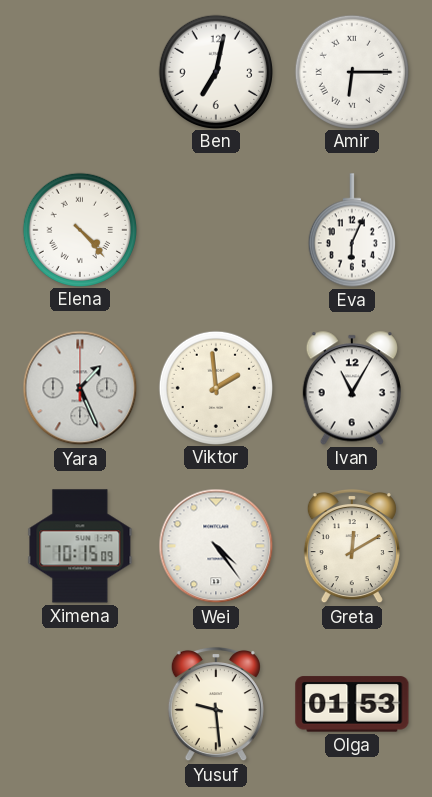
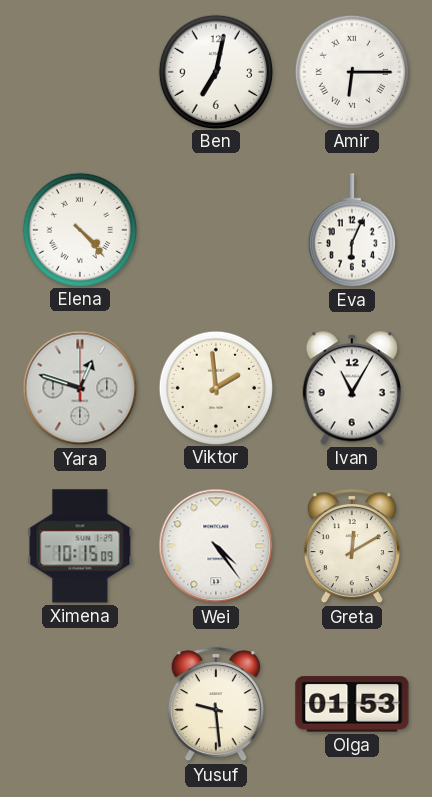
Yara: 1:26 -> 12:48
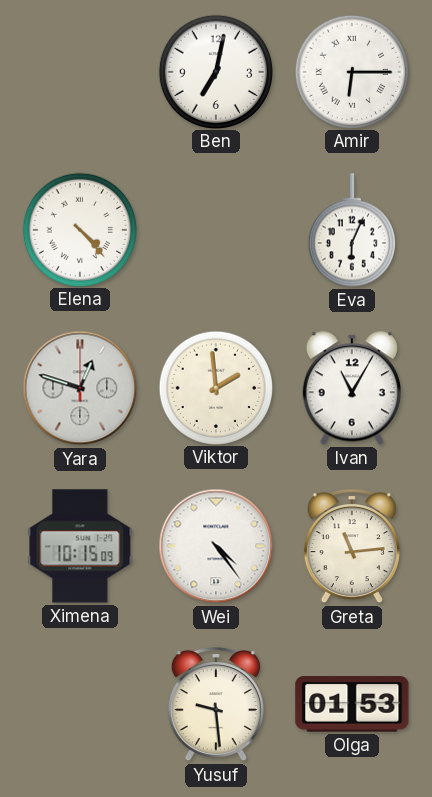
Greta: 12:10 -> 11:14
